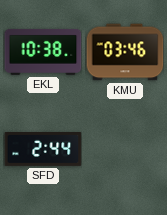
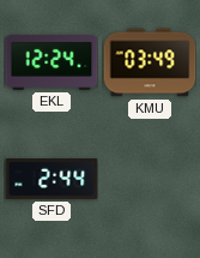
EKL: 10:38 -> 12:24
KMU: 03:46 -> 03:49
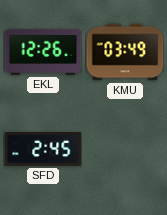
EKL: 12:24 -> 12:26
SFD: 2:44 -> 2:45
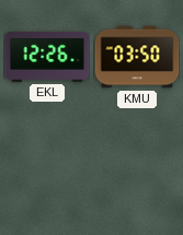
KMU: 03:49 -> 03:50
SFD: 2:45 -> none
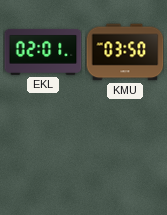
EKL: 12:26 -> 02:01
